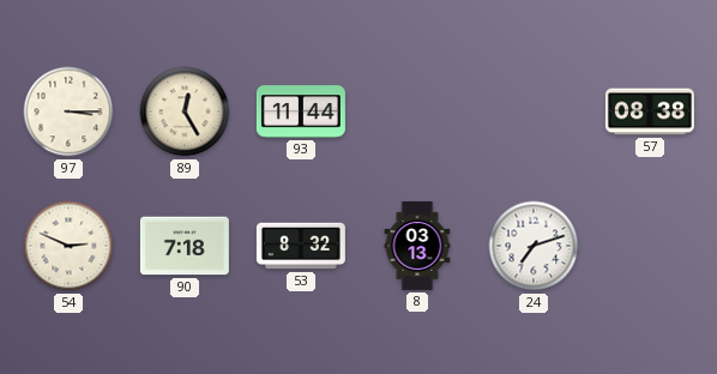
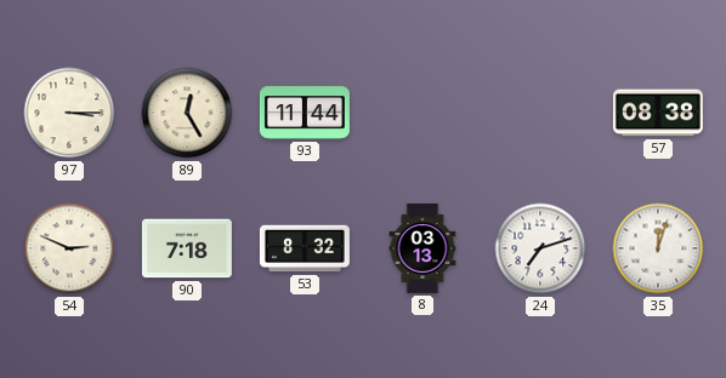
35: none -> 12:03
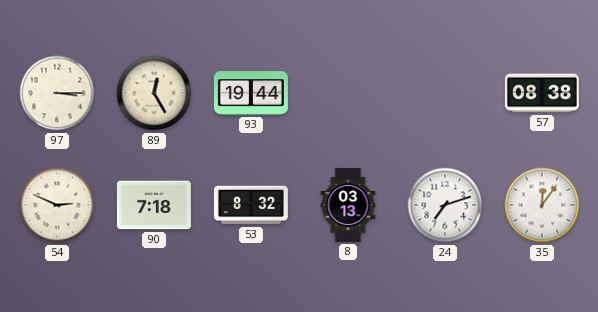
93: 11:44 -> 19:44
35: 12:03 -> 12:06
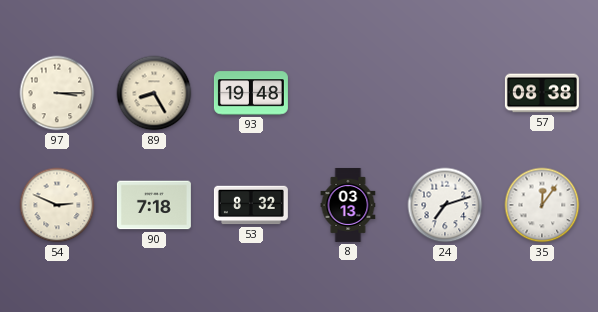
89: 12:25 -> 8:25
93: 19:44 -> 19:48
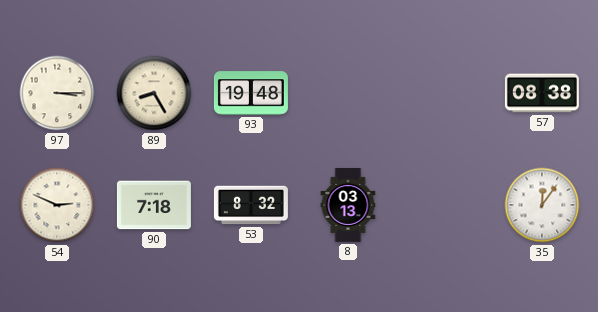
24: 7:12 -> none
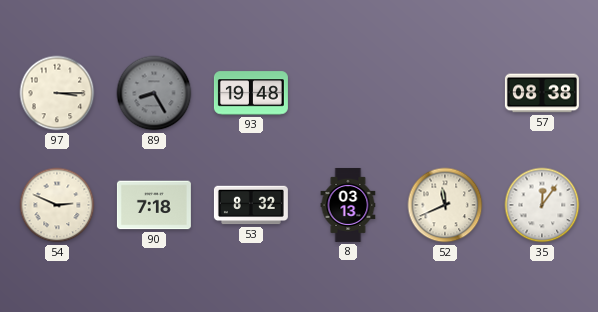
89 dial: cream -> grey
52: none -> 11:41
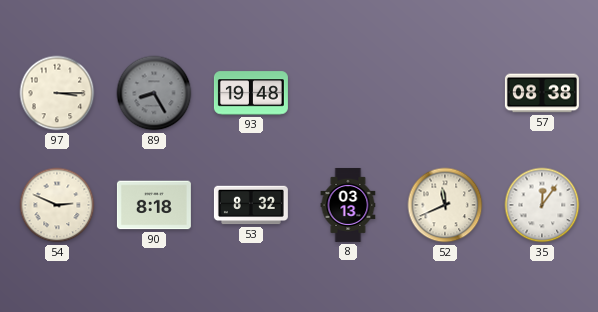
90: 7:18 -> 8:18
